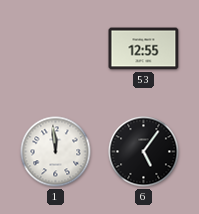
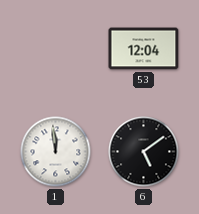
53: 12:55 -> 12:04
6: 5:06 -> 5:09
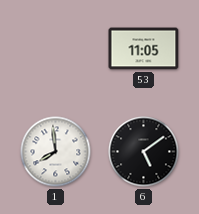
53: 12:04 -> 11:05
1: 11:59 -> 7:59
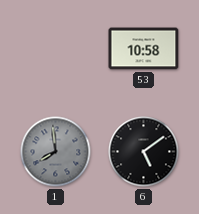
53: 11:05 -> 10:58
1 dial: white -> grey
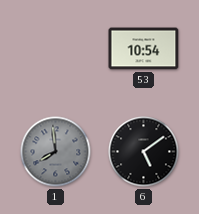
53: 10:58 -> 10:54
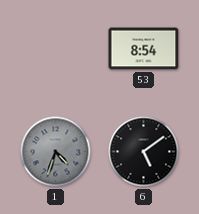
53: 10:54 -> 8:54
1: 7:59 -> 4:33
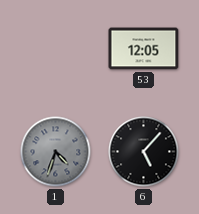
53: 8:54 -> 12:05
6: 5:09 -> 5:07
